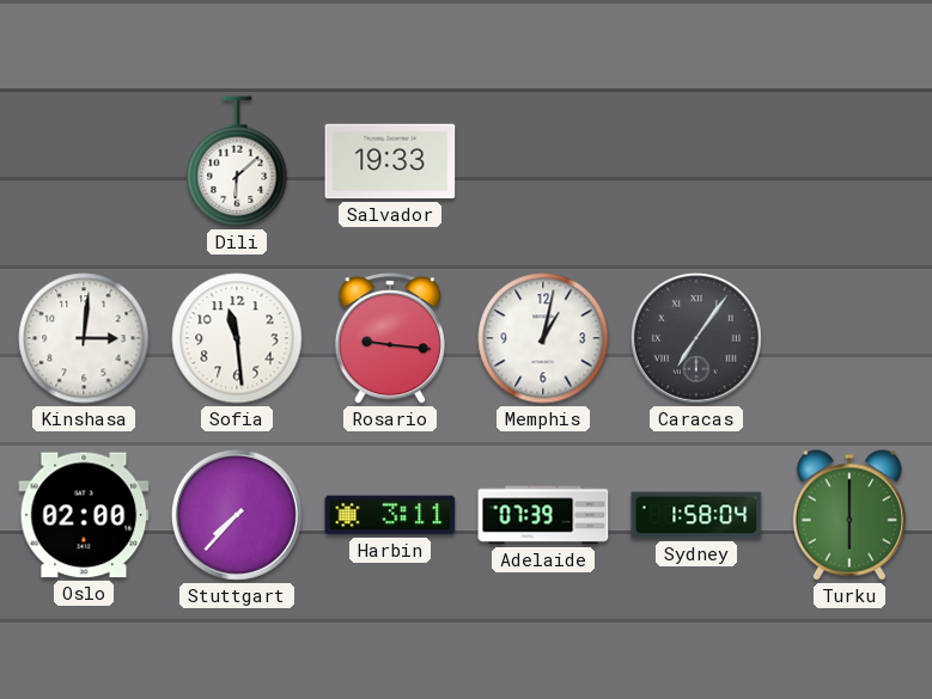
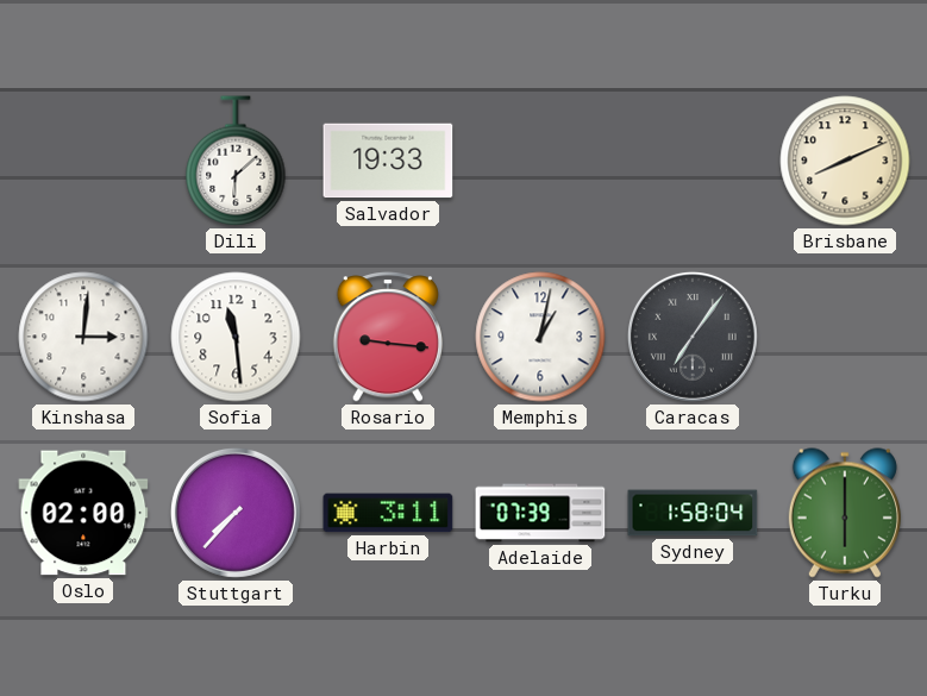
Brisbane: none -> 8:11
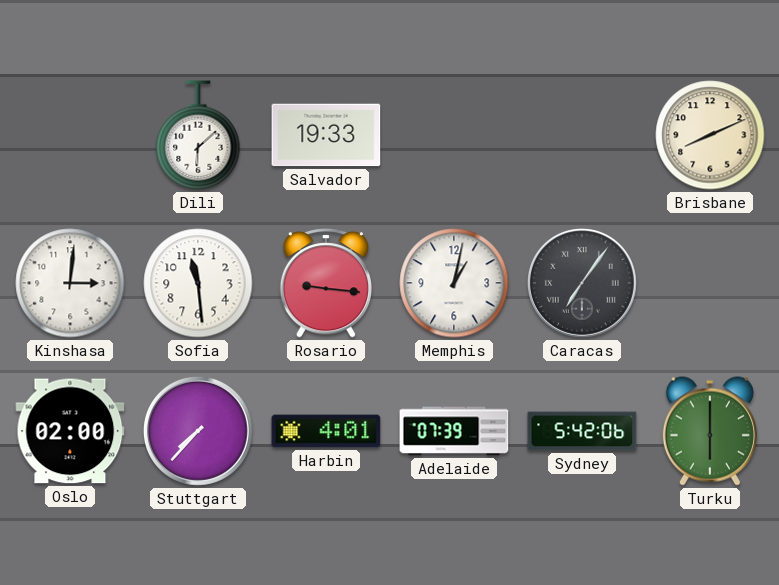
Harbin: 3:11 -> 4:01
Sydney: 1:58 -> 5:42
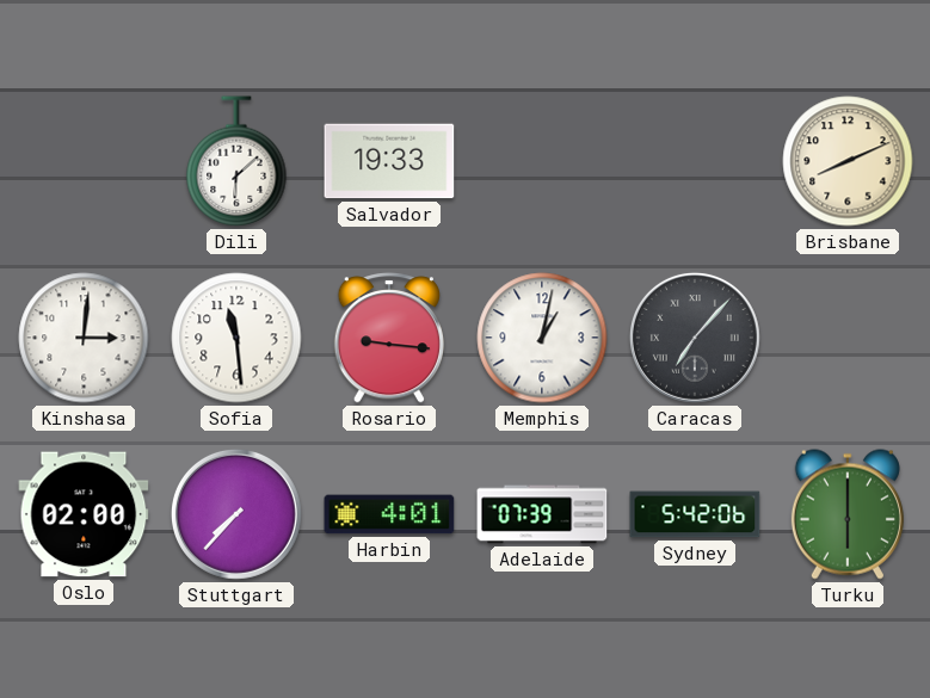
Caracas: 7:06 -> 7:07
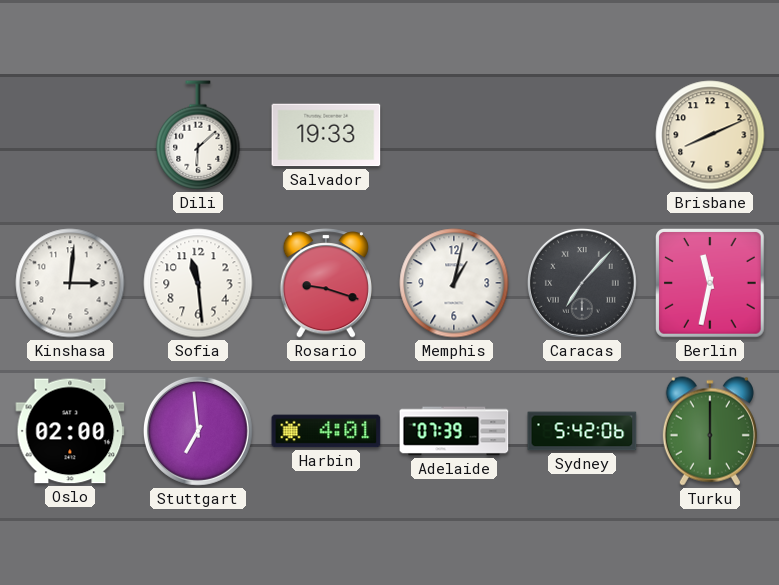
Rosario: 9:16 -> 9:18
Berlin: none -> 11:32
Stuttgart: 7:37 -> 6:59
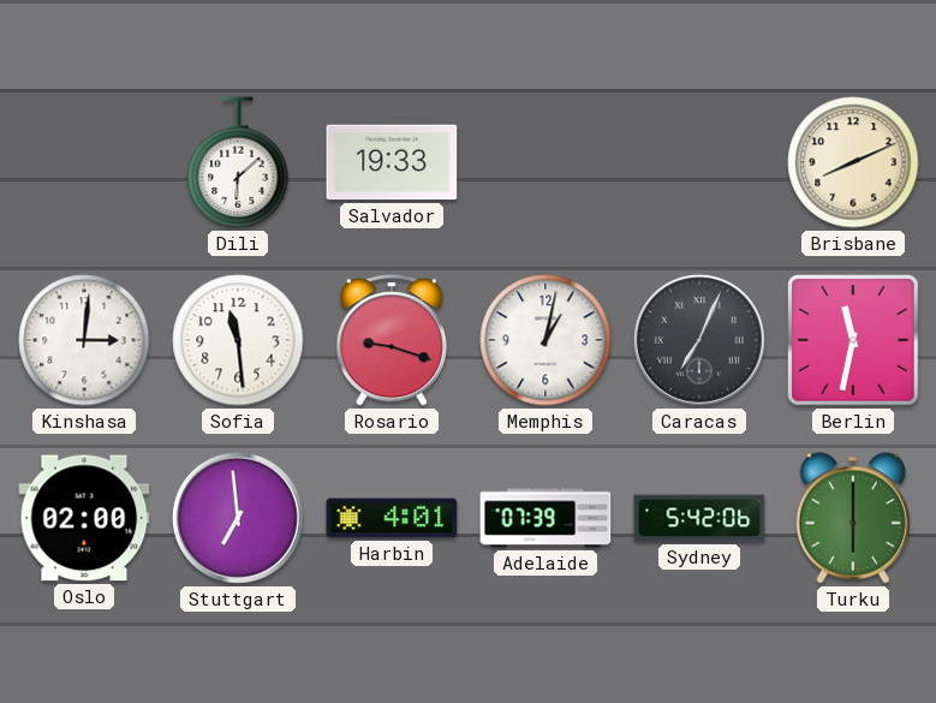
Caracas: 7:07 -> 7:04
